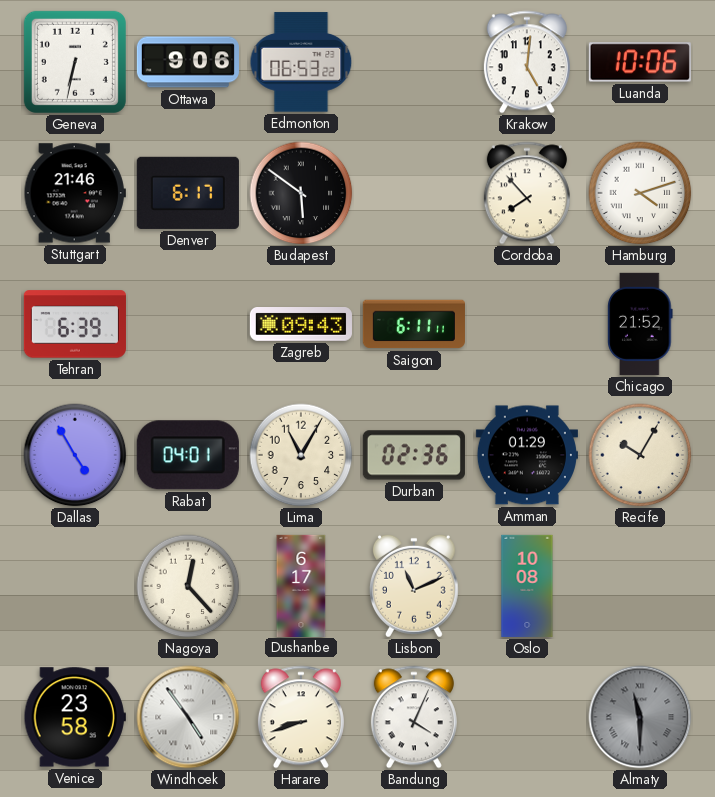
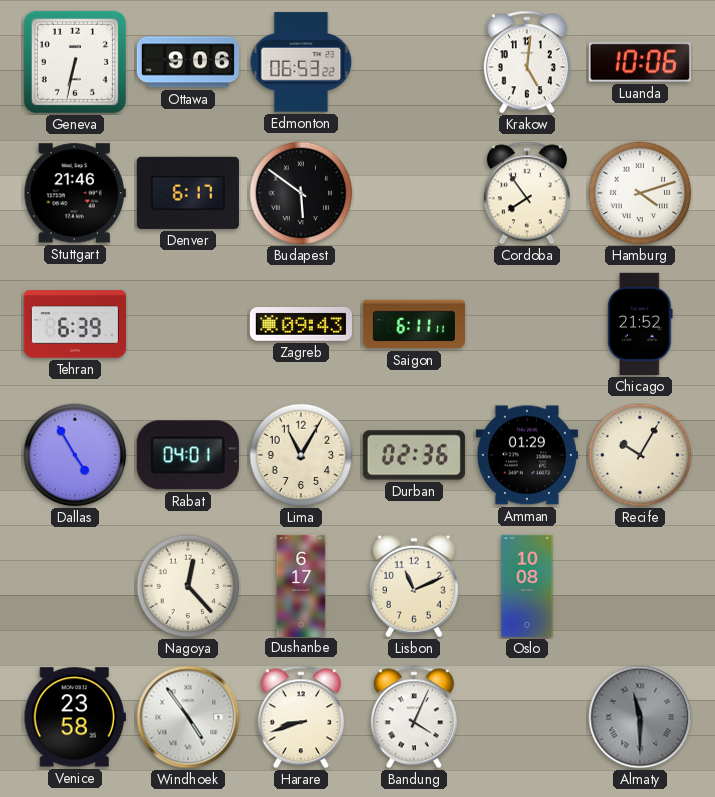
Cordoba: 7:53 -> 7:54
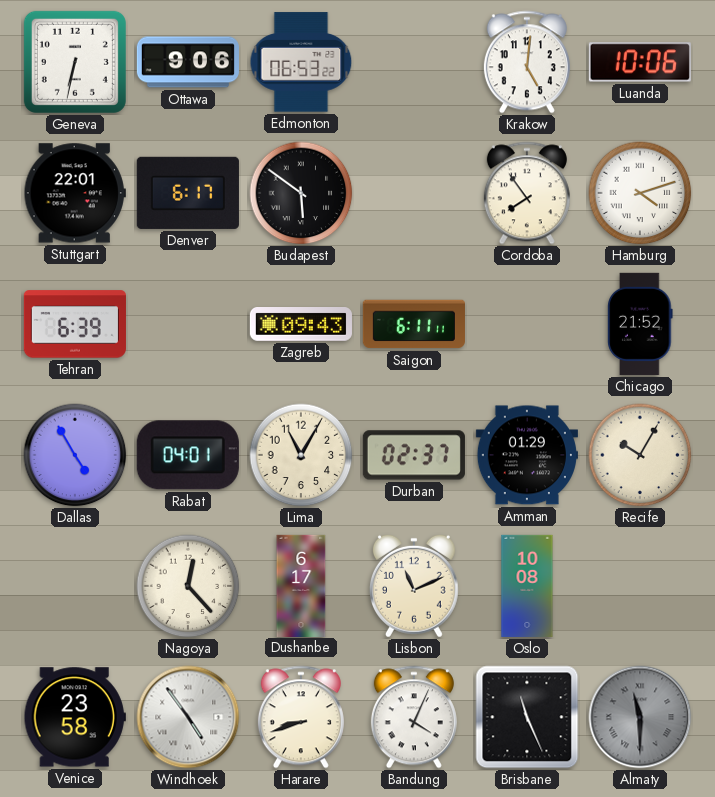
Stuttgart: 21:46 -> 22:01
Durban: 02:36 -> 02:37
Brisbane: none -> 11:26
